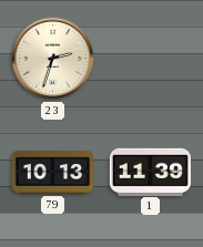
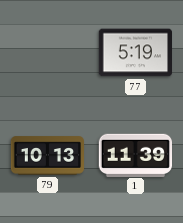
23: 2:33 -> none
77: none -> 5:19
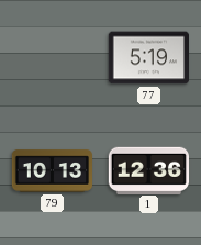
1: 11:39 -> 12:36
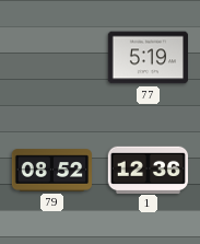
79: 10:13 -> 08:52
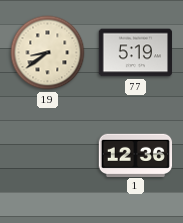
19: none -> 8:39
79: 08:52 -> none
